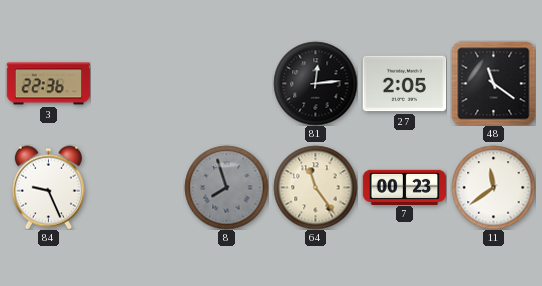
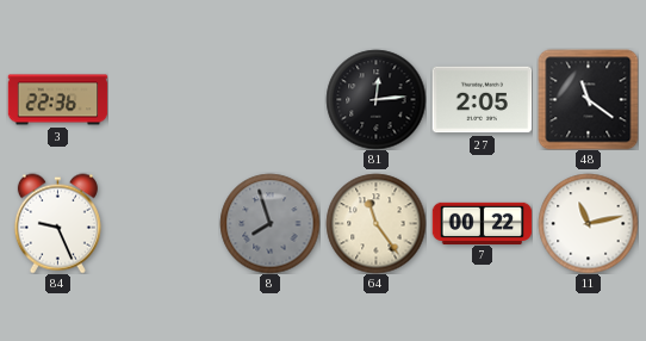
7: 00:23 -> 00:22
11: 11:39 -> 11:13
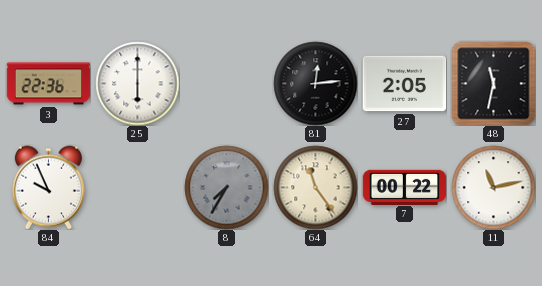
25: none -> 6:00
48: 11:21 -> 11:32
84: 9:26 -> 9:56
8: 7:57 -> 7:35
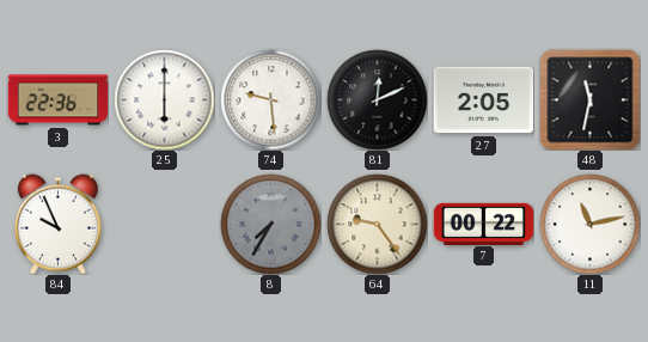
74: none -> 9:29
81: 12:14 -> 12:11
64: 11:24 -> 9:24
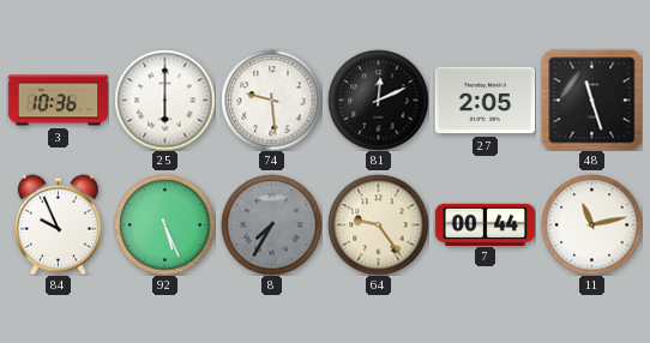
3: 22:36 -> 10:36
48: 11:32 -> 11:27
92: none -> 5:26
7: 00:22 -> 00:44
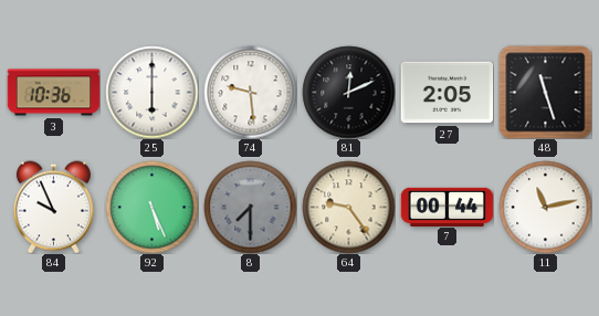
8: 7:35 -> 7:30
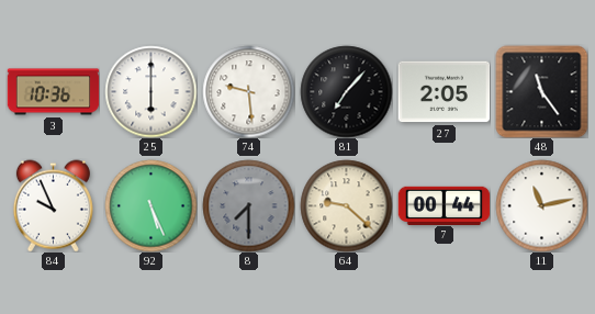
81: 12:11 -> 7:07
48: 11:27 -> 11:24
64: 9:24 -> 9:22
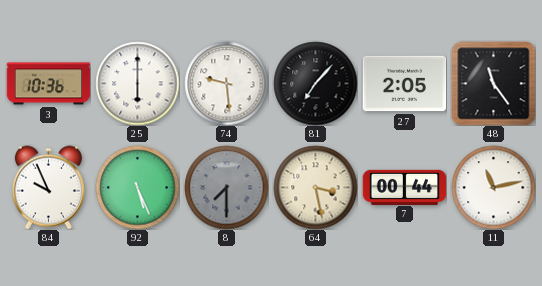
64: 9:22 -> 3:28
